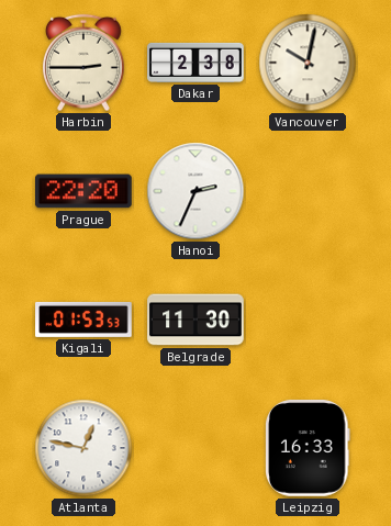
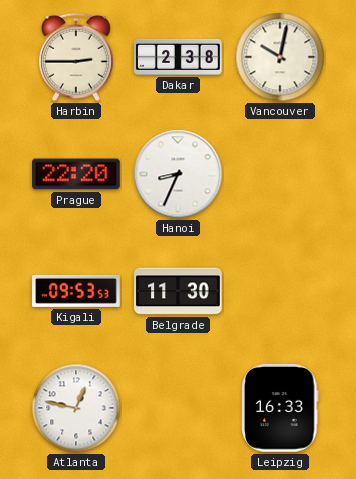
Hanoi: 2:34 -> 8:34
Kigali: 01:53 -> 09:53
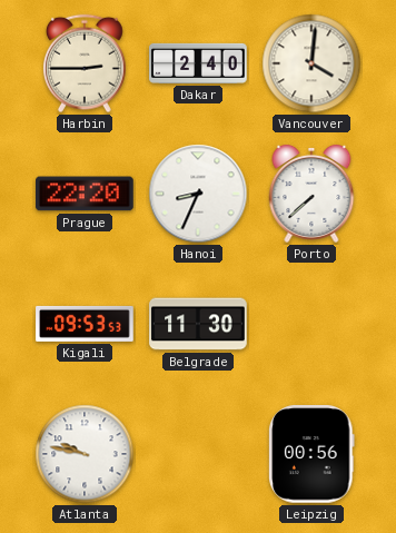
Dakar: 2:38 -> 2:40
Vancouver: 10:02 -> 4:01
Porto: none -> 7:38
Atlanta: 12:47 -> 9:47
Leipzig: 16:33 -> 00:56
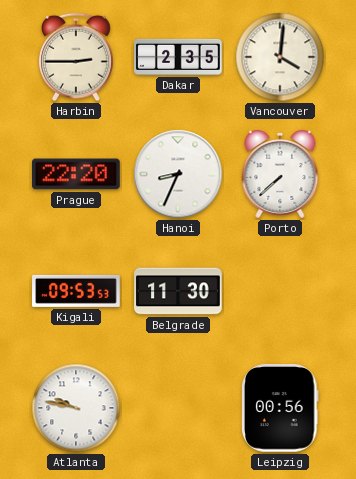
Dakar: 2:40 -> 2:35
